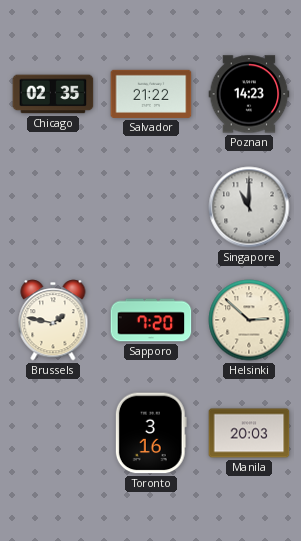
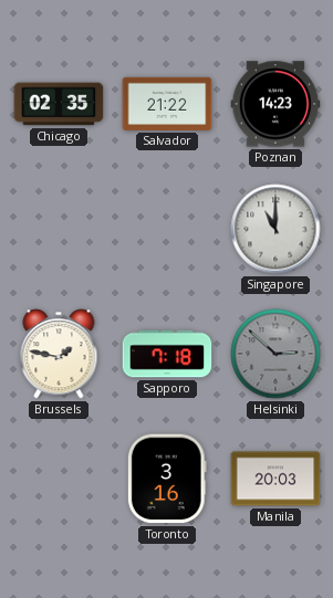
Sapporo: 7:20 -> 7:18
Helsinki dial: cream -> grey
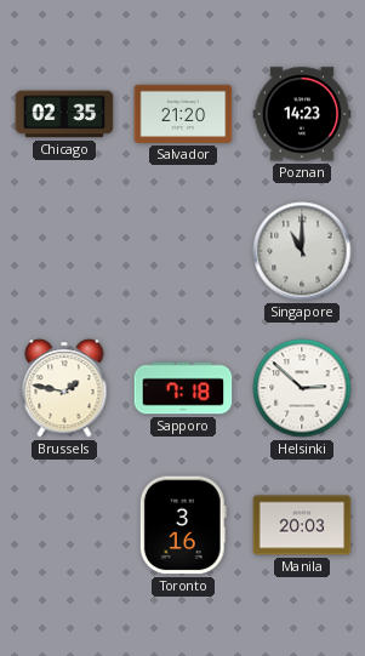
Salvador: 21:22 -> 21:20
Helsinki dial: grey -> white
